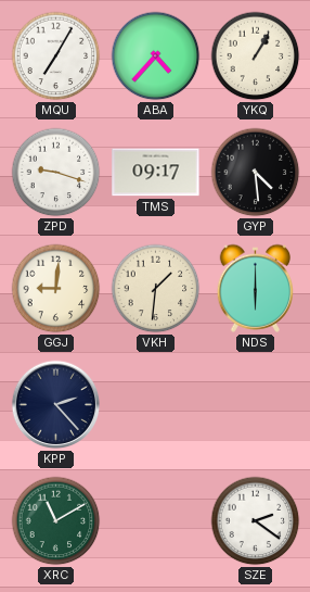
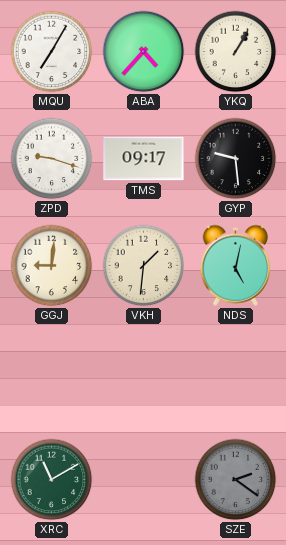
GYP: 4:29 -> 9:29
NDS: 6:00 -> 5:02
KPP: 2:23 -> none
SZE dial: white -> grey
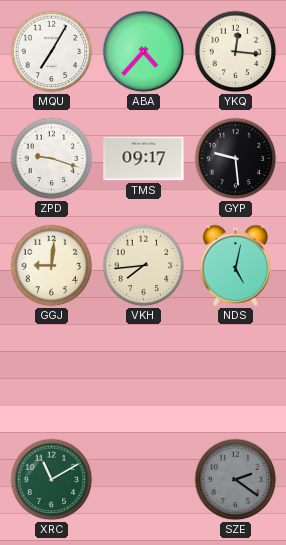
YKQ: 1:05 -> 12:16
VKH: 1:31 -> 7:44
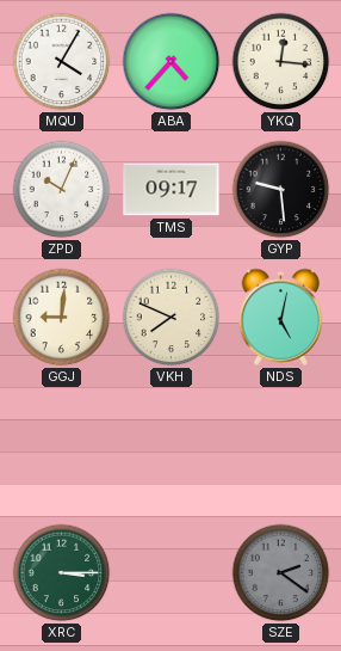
MQU: 7:05 -> 4:05
ZPD: 9:18 -> 10:04
VKH: 7:44 -> 7:49
XRC: 11:10 -> 3:15
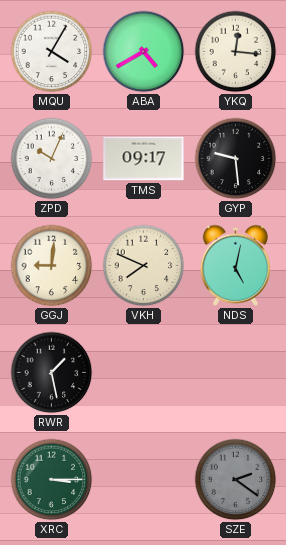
ABA: 4:37 -> 4:40
RWR: none -> 1:28
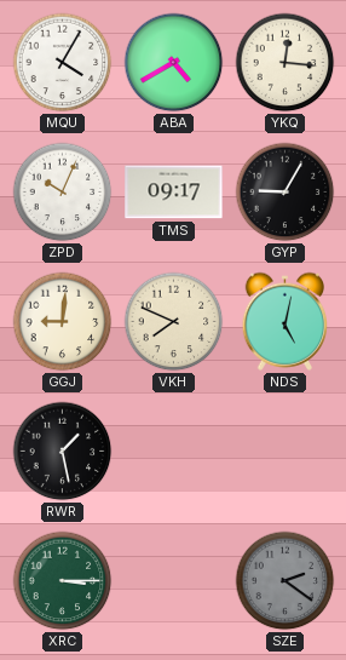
GYP: 9:29 -> 9:05
